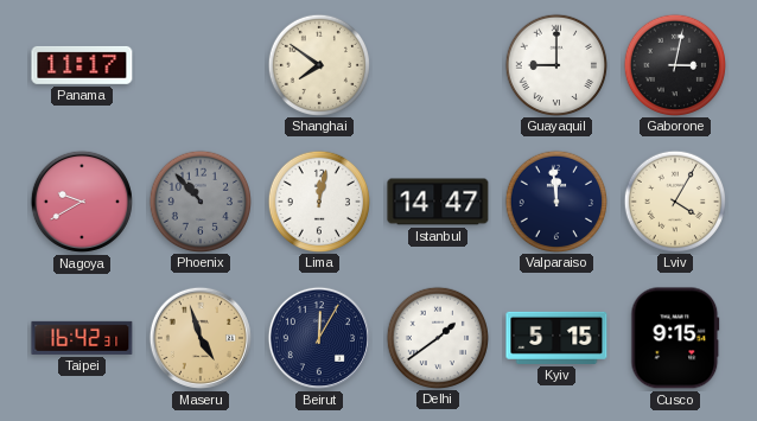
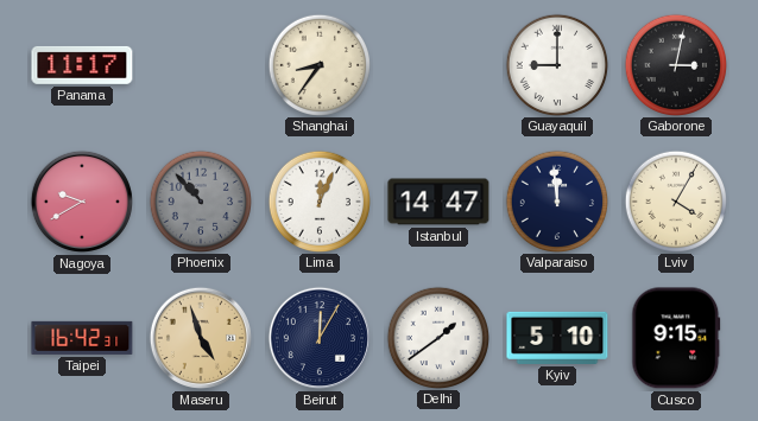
Shanghai: 7:51 -> 8:36
Lima: 12:02 -> 12:04
Kyiv: 5:15 -> 5:10
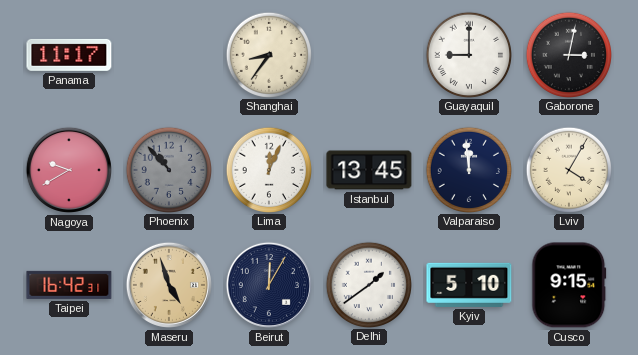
Istanbul: 14:47 -> 13:45
